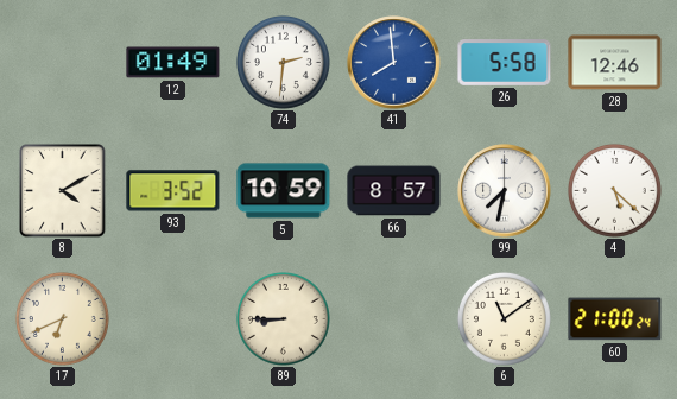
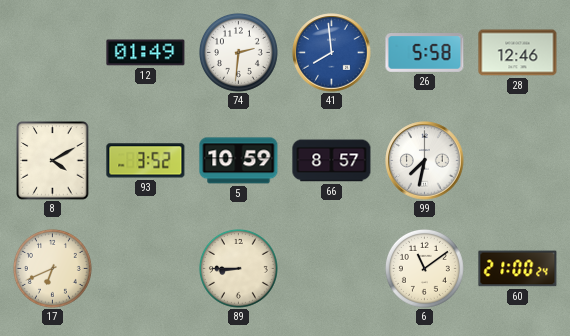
4: 5:22 -> none
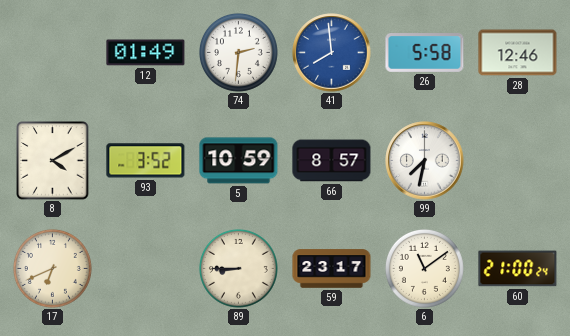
59: none -> 23:17
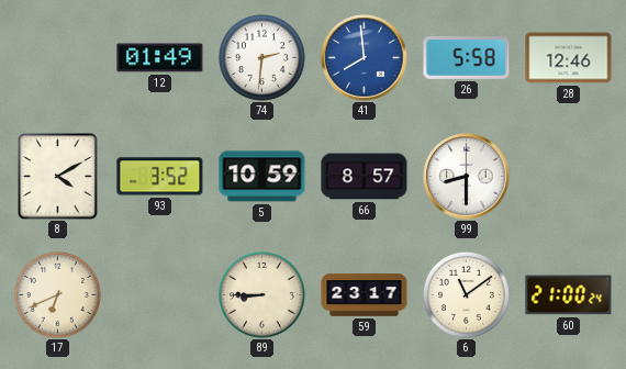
99: 7:32 -> 8:30
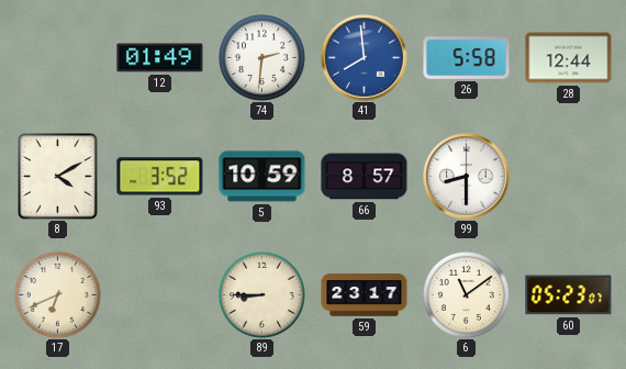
28: 12:46 -> 12:44
60: 21:00 -> 05:23
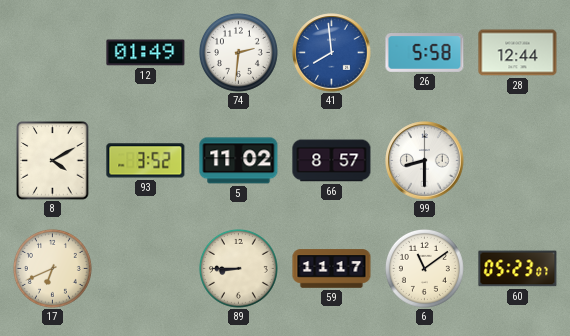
5: 10:59 -> 11:02
59: 23:17 -> 11:17
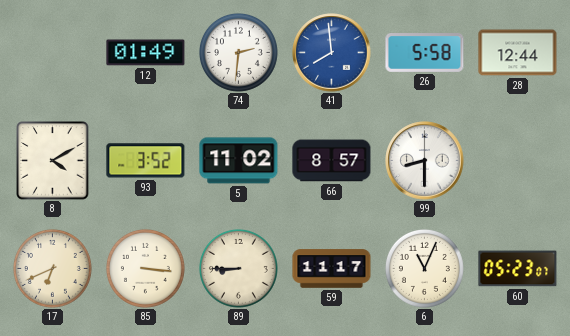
85: none -> 3:16
6: 11:09 -> 11:04
